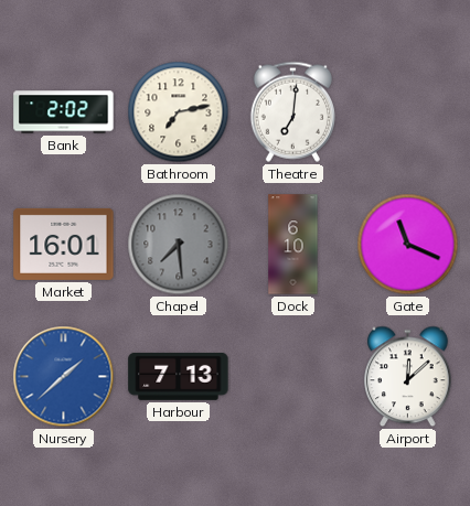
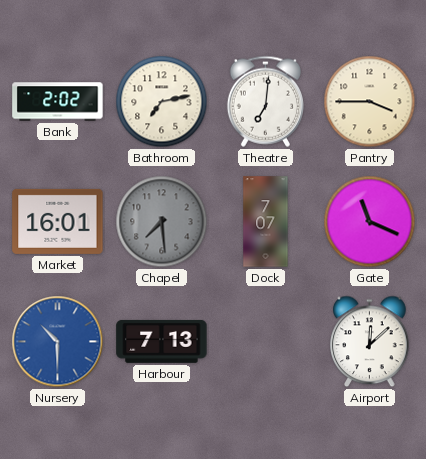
Pantry: none -> 3:45
Dock: 6:10 -> 7:07
Nursery: 1:38 -> 10:30
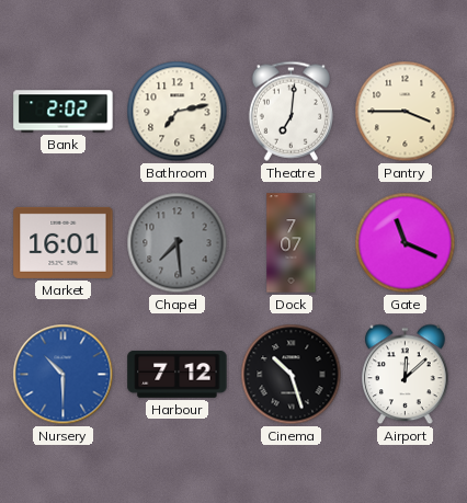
Harbour: 7:13 -> 7:12
Cinema: none -> 10:27
